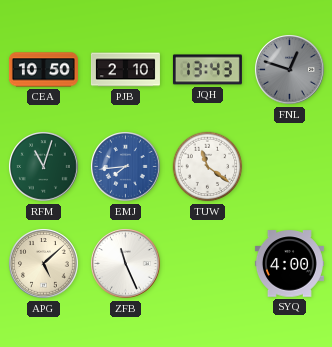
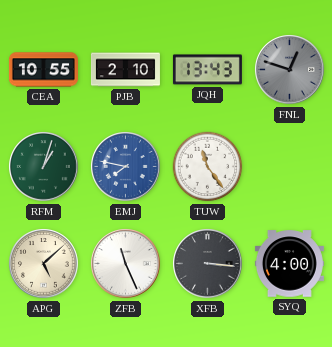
CEA: 10:50 -> 10:55
RFM: 11:03 -> 1:03
EMJ: 7:44 -> 7:47
TUW: 11:21 -> 11:24
XFB: none -> 3:16
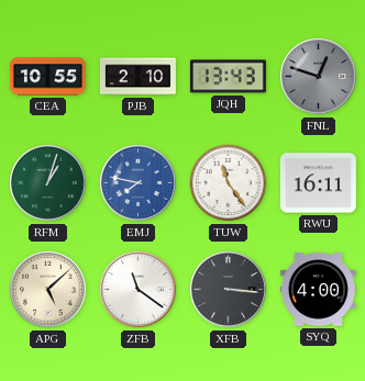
RWU: none -> 16:11
ZFB: 11:26 -> 11:21
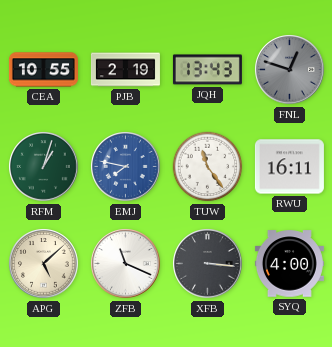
PJB: 2:10 -> 2:19
ZFB: 11:21 -> 11:19
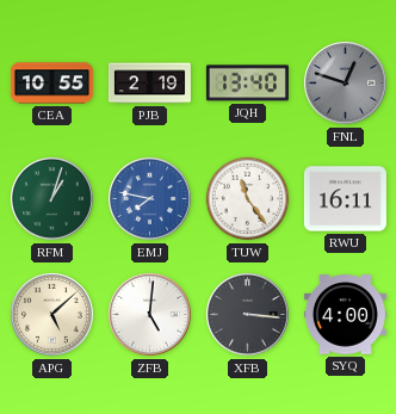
JQH: 13:43 -> 13:40
ZFB: 11:19 -> 5:01
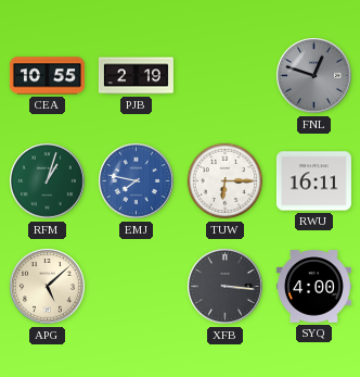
JQH: 13:40 -> none
TUW: 11:24 -> 6:15
ZFB: 5:01 -> none
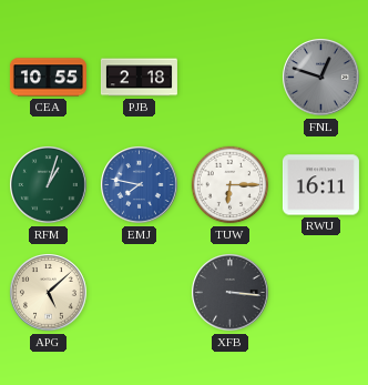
PJB: 2:19 -> 2:18
SYQ: 4:00 -> none
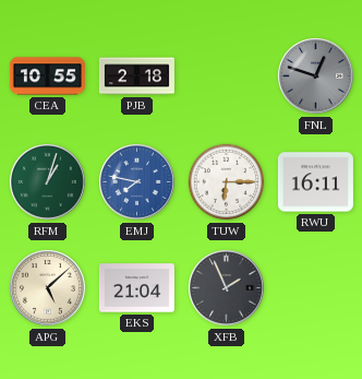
EKS: none -> 21:04
XFB: 3:16 -> 1:56
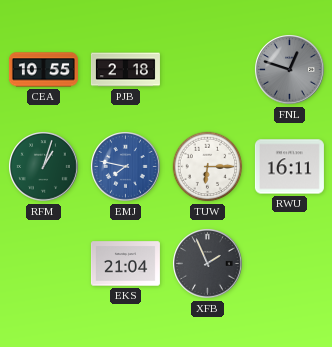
APG: 5:08 -> none
